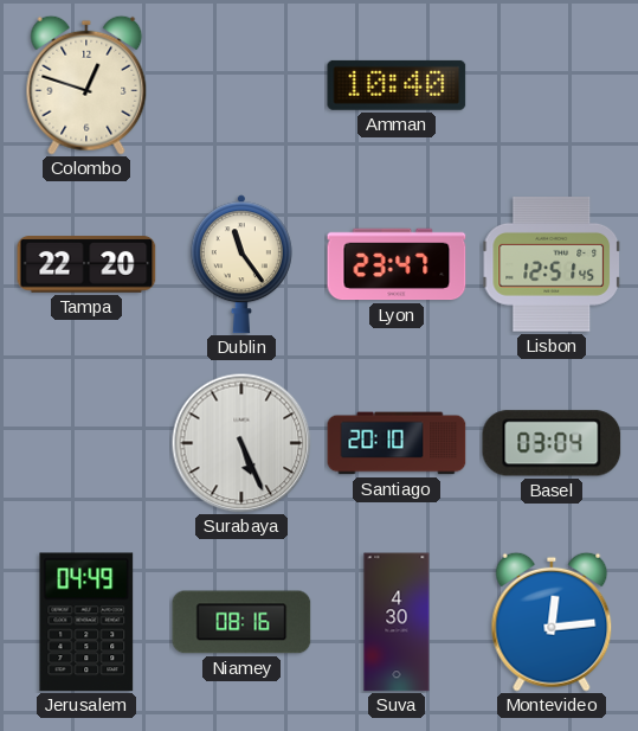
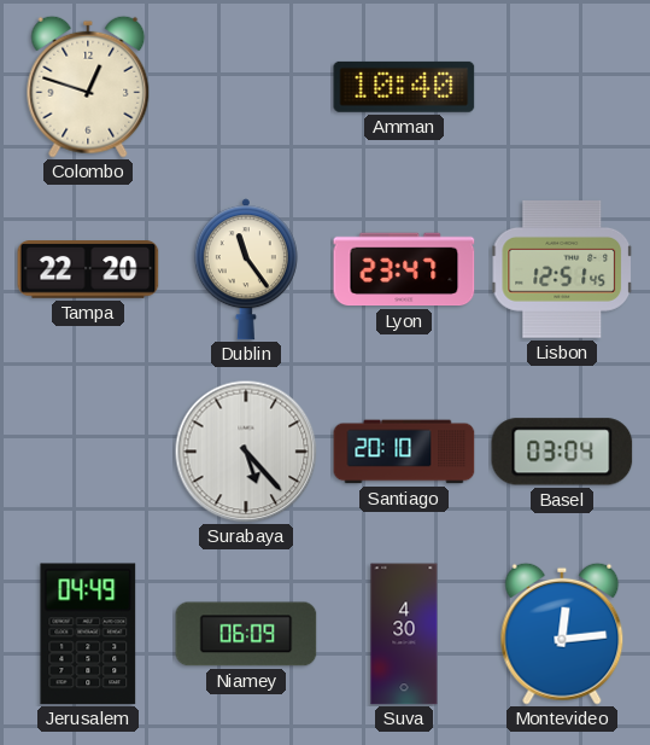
Surabaya: 5:26 -> 5:23
Niamey: 08:16 -> 06:09
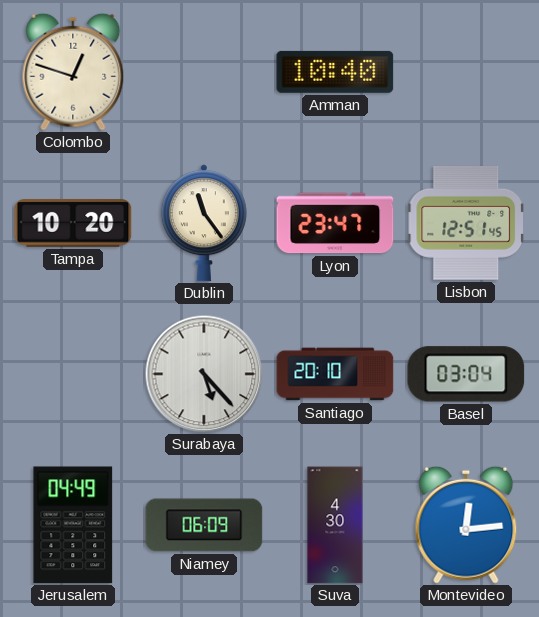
Tampa: 22:20 -> 10:20
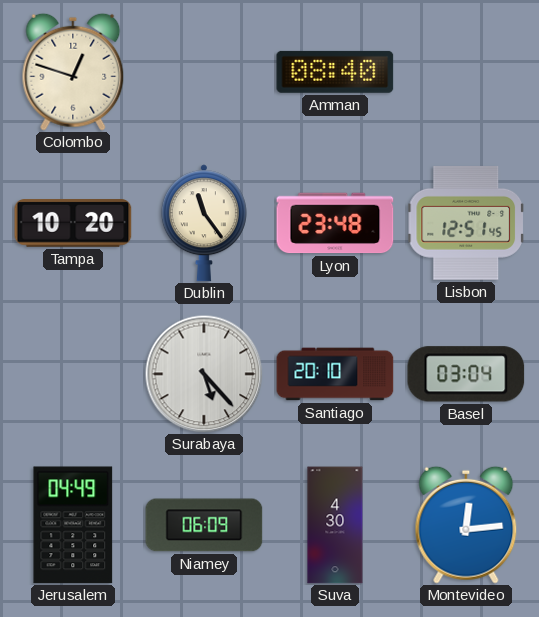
Amman: 10:40 -> 08:40
Lyon: 23:47 -> 23:48
